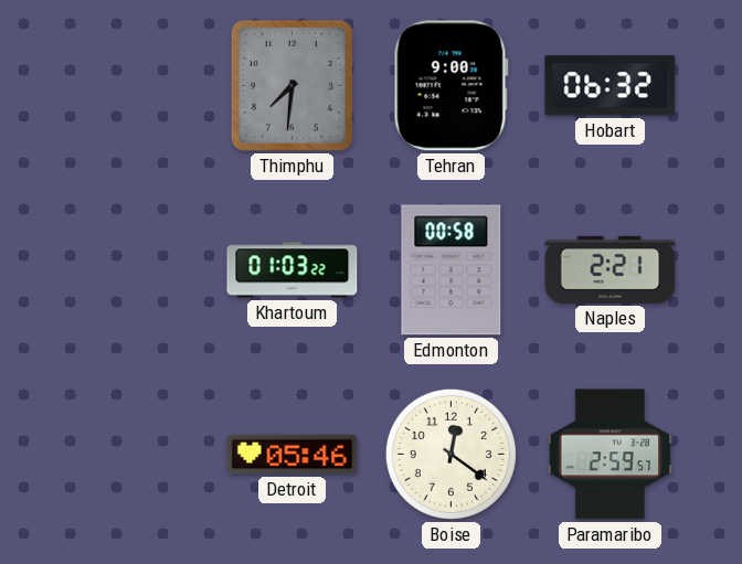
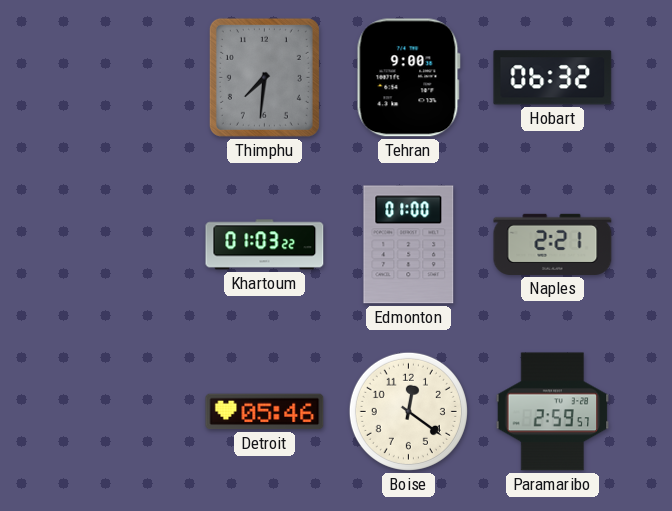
Edmonton: 00:58 -> 01:00
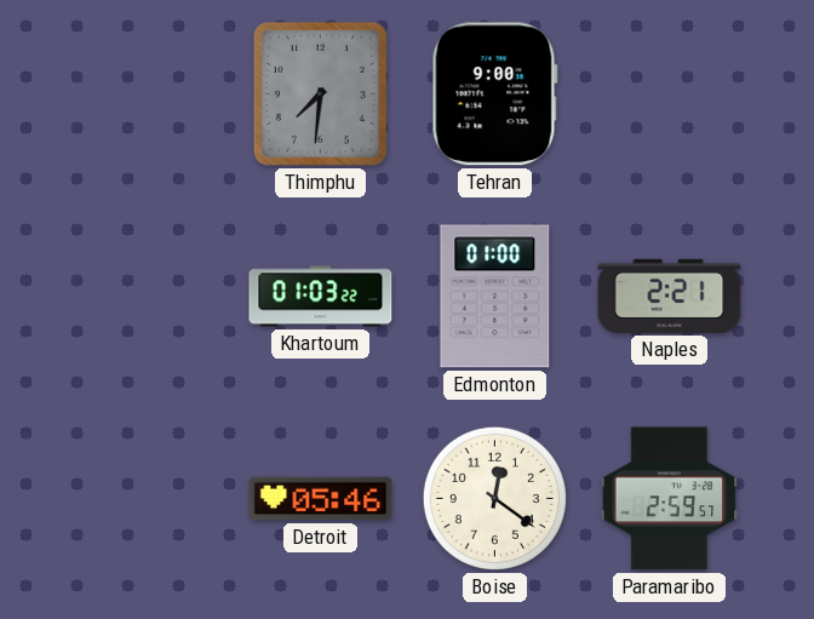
Hobart: 06:32 -> none
